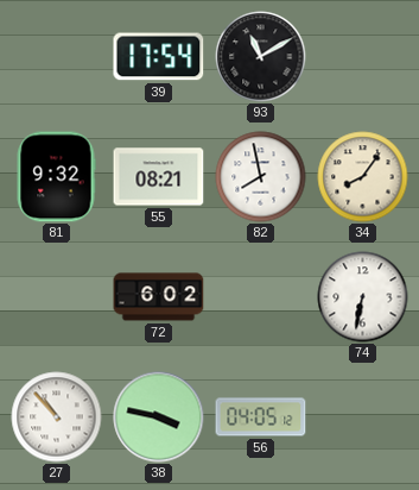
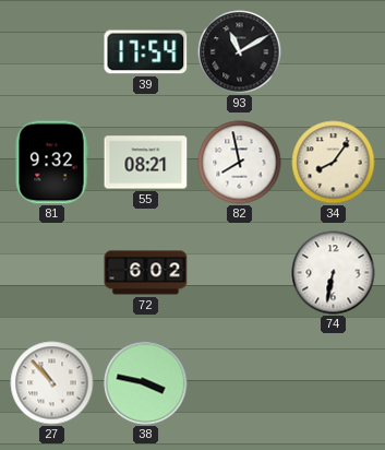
56: 04:05 -> none
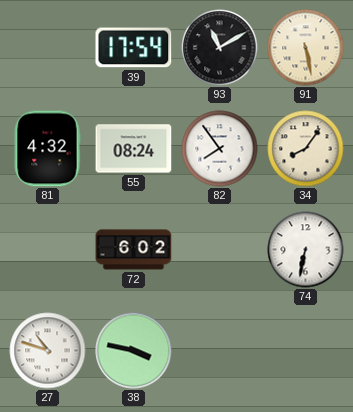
91: none -> 5:28
81: 9:32 -> 4:32
55: 08:21 -> 08:24
82: 7:58 -> 7:54
27: 10:53 -> 10:48
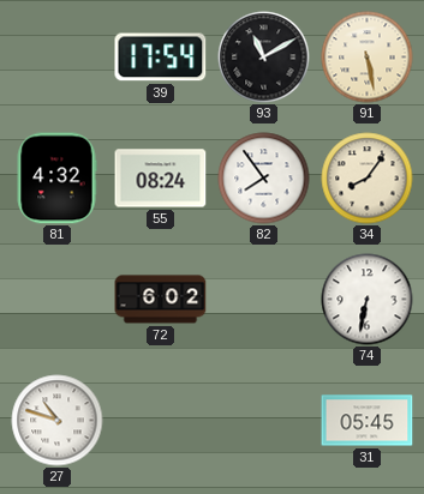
38: 3:47 -> none
31: none -> 05:45
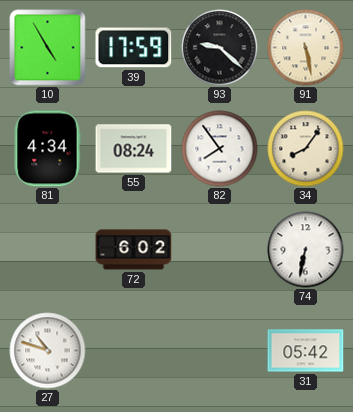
10: none -> 4:55
39: 17:54 -> 17:59
93: 11:10 -> 9:22
81: 4:32 -> 4:34
31: 05:45 -> 05:42
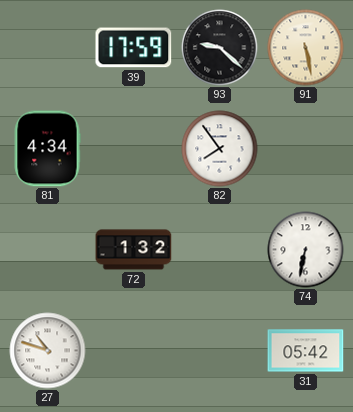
10: 4:55 -> none
55: 08:24 -> none
34: 8:06 -> none
72: 6:02 -> 1:32
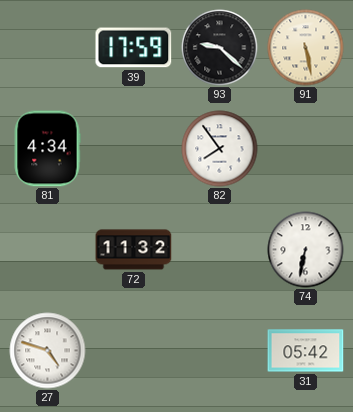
72: 1:32 -> 11:32
27: 10:48 -> 4:48
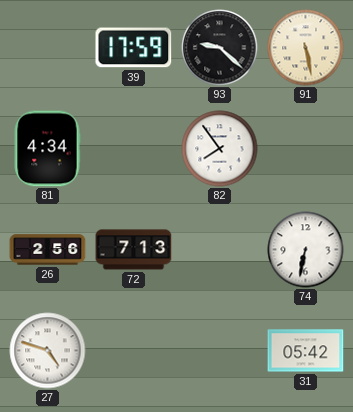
26: none -> 2:56
72: 11:32 -> 7:13
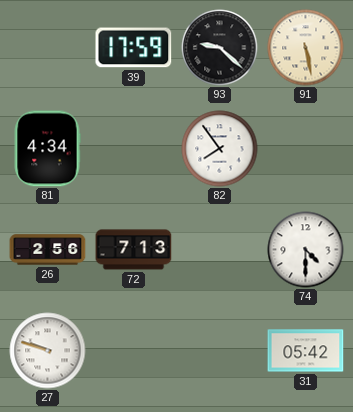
74: 6:32 -> 4:30
27: 4:48 -> 9:48
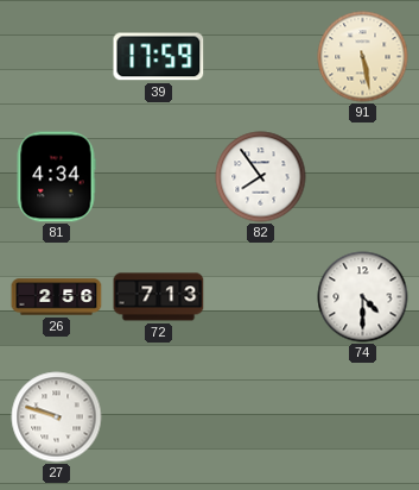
93: 9:22 -> none
31: 05:42 -> none
